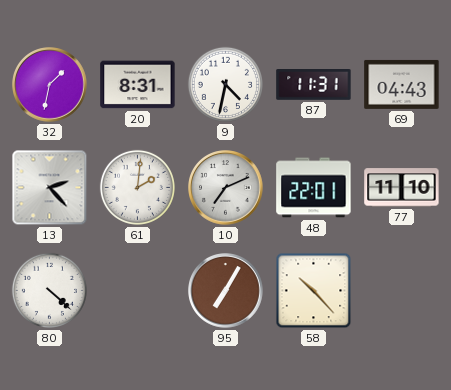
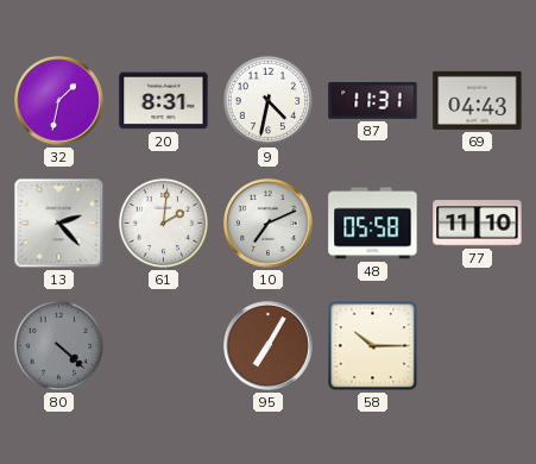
48: 22:01 -> 05:58
80 dial: white -> grey
58: 10:23 -> 10:15
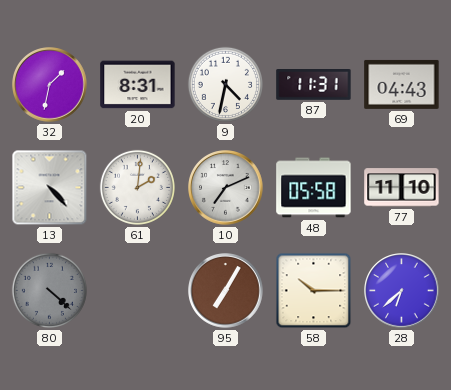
13: 2:23 -> 4:23
28: none -> 6:38
